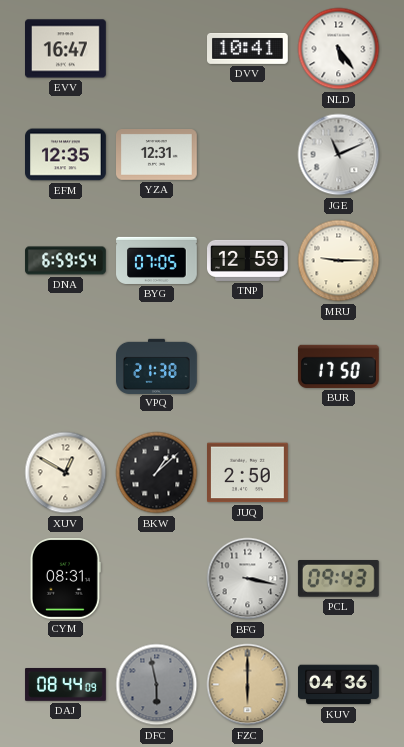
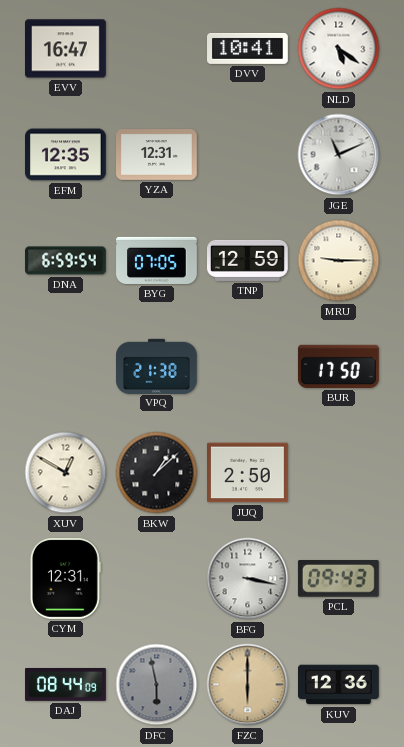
NLD: 5:24 -> 5:21
CYM: 08:31 -> 12:31
KUV: 04:36 -> 12:36
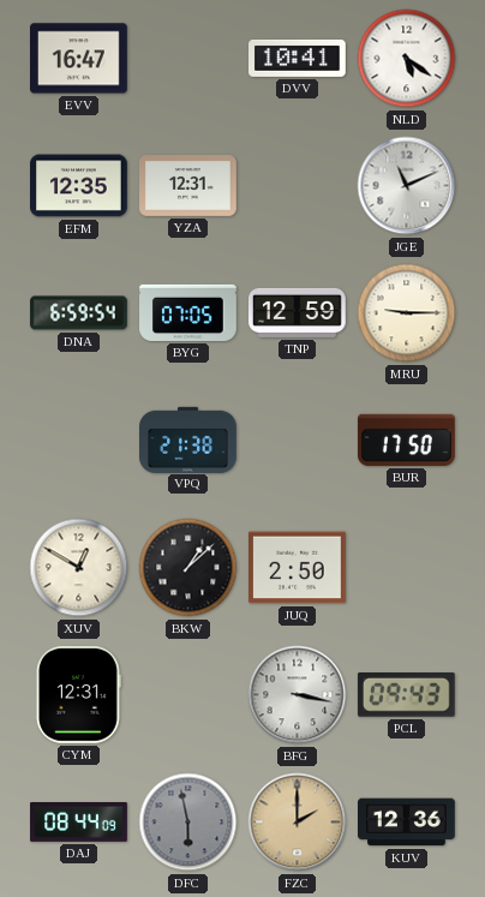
FZC: 6:00 -> 2:00
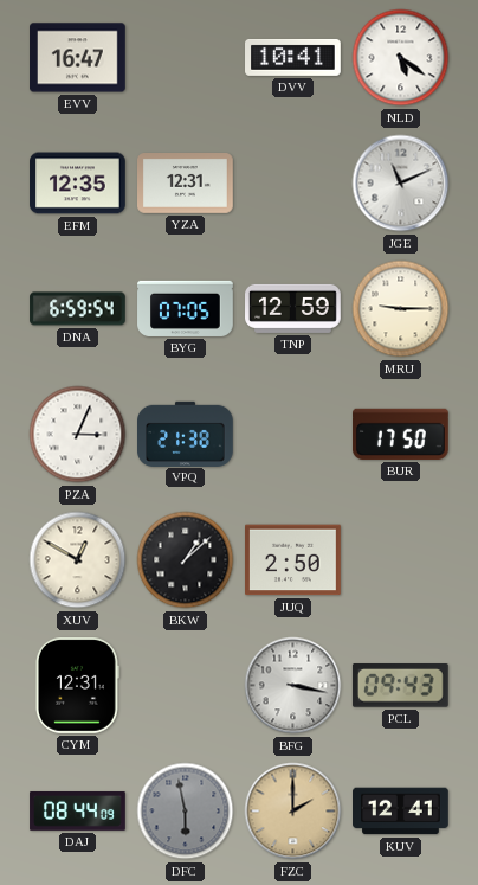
PZA: none -> 3:04
KUV: 12:36 -> 12:41
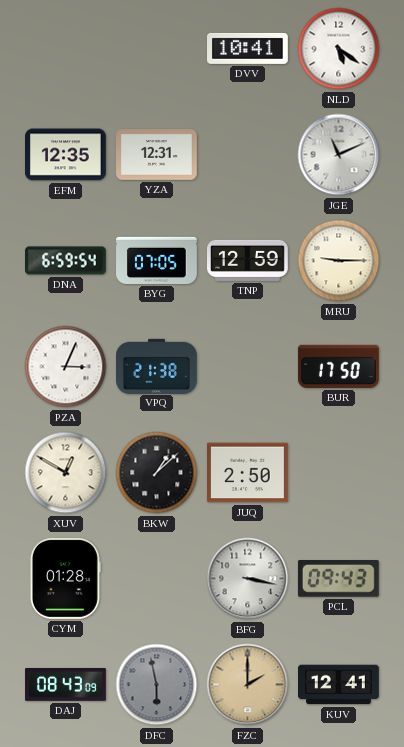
EVV: 16:47 -> none
CYM: 12:31 -> 01:28
DAJ: 08:44 -> 08:43
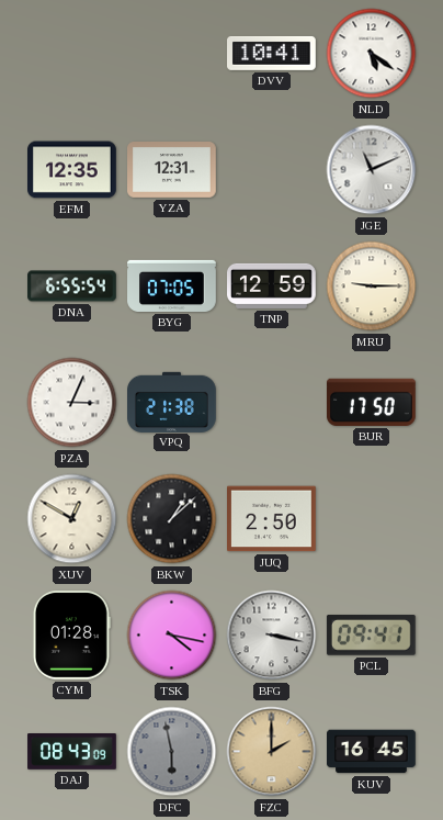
DNA: 6:59 -> 6:55
TSK: none -> 4:17
PCL: 09:43 -> 09:41
KUV: 12:41 -> 16:45
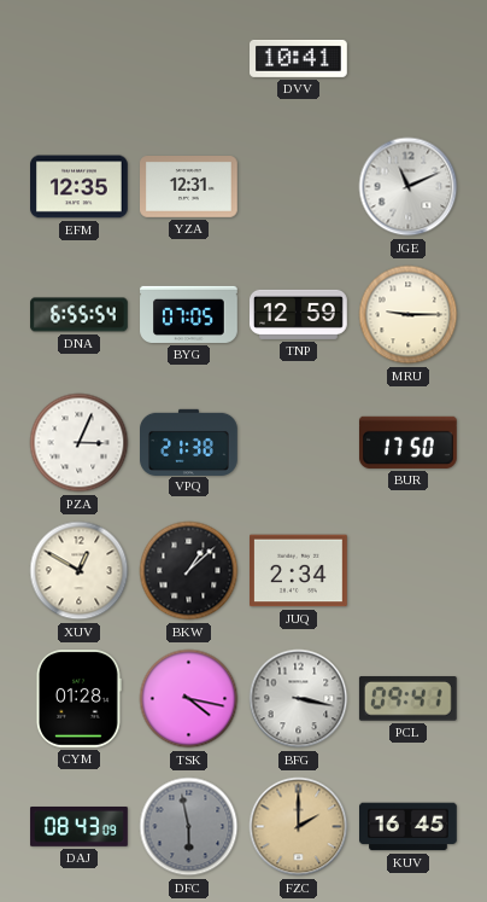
NLD: 5:21 -> none
JUQ: 2:50 -> 2:34
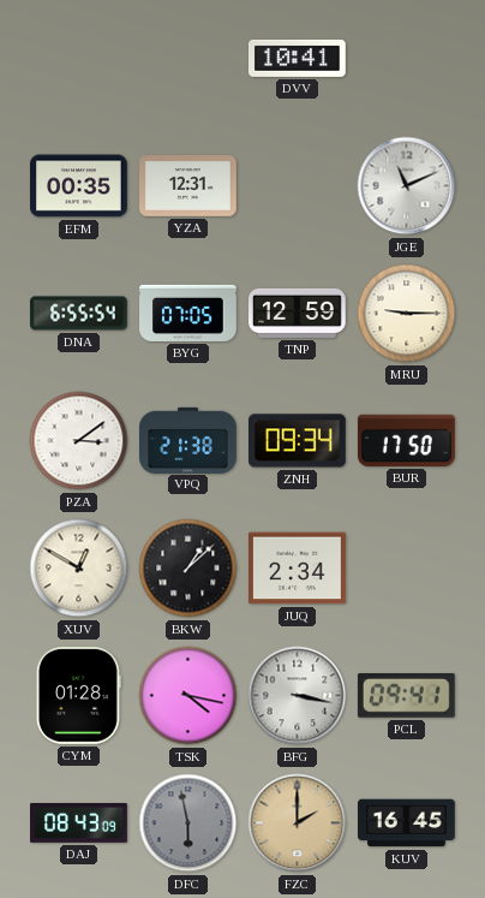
EFM: 12:35 -> 00:35
PZA: 3:04 -> 3:09
ZNH: none -> 09:34
